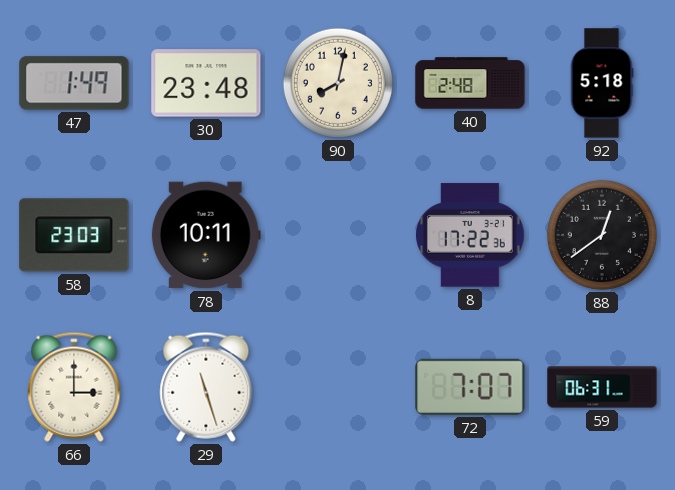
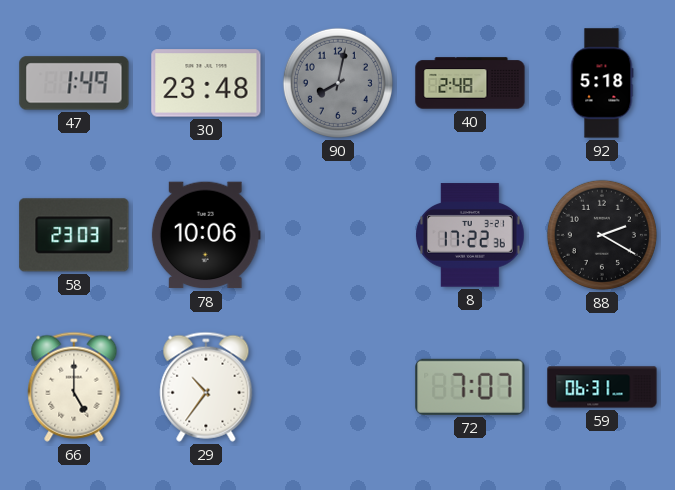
90 dial: cream -> grey
78: 10:11 -> 10:06
88: 12:39 -> 2:20
66: 3:00 -> 5:00
29: 11:27 -> 10:36
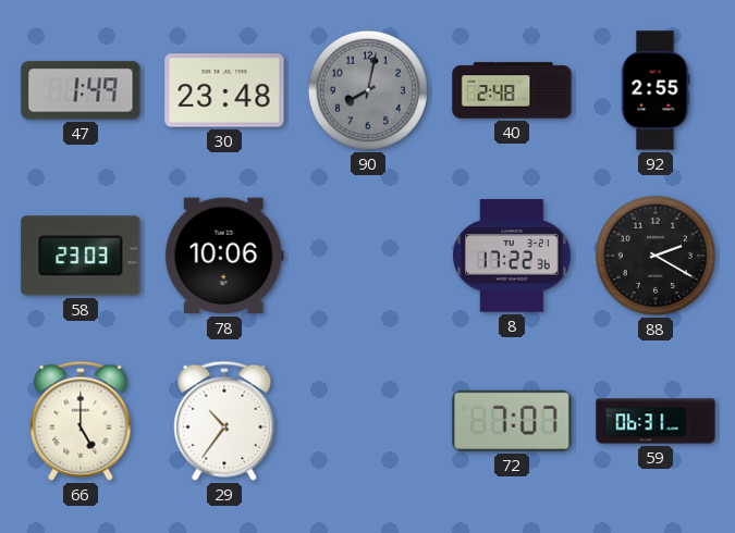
92: 5:18 -> 2:55
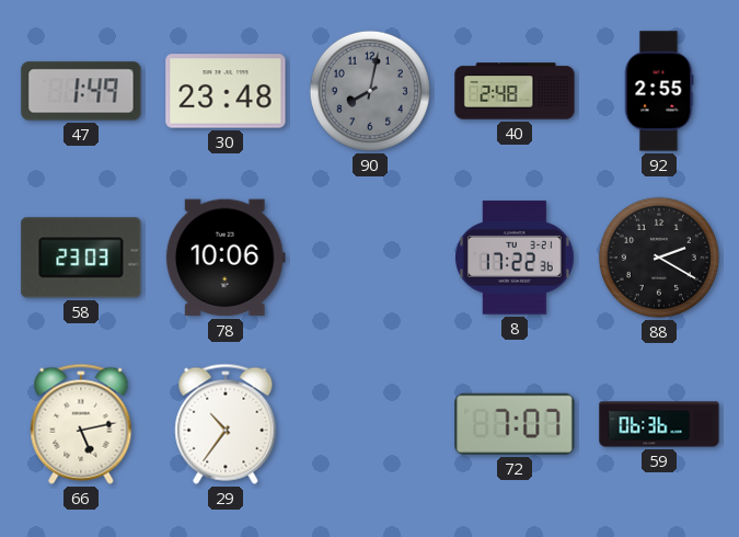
66: 5:00 -> 5:13
59: 06:31 -> 06:36
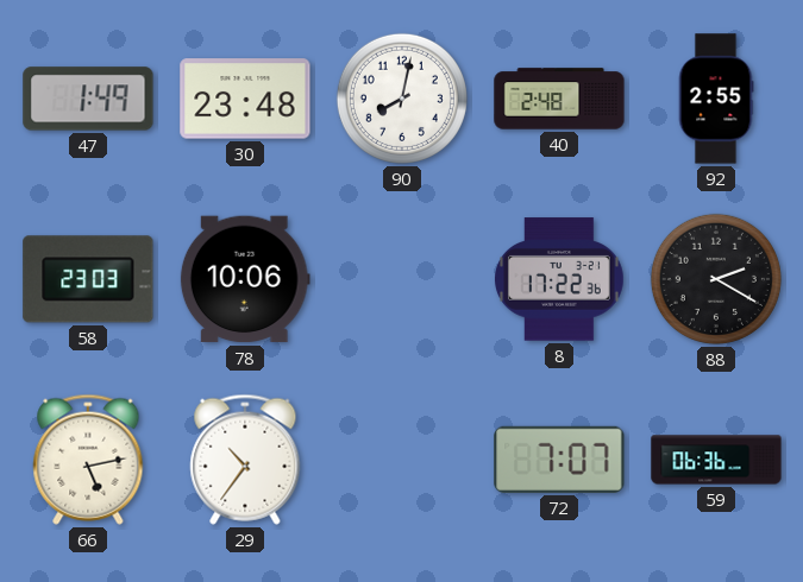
90 dial: grey -> white
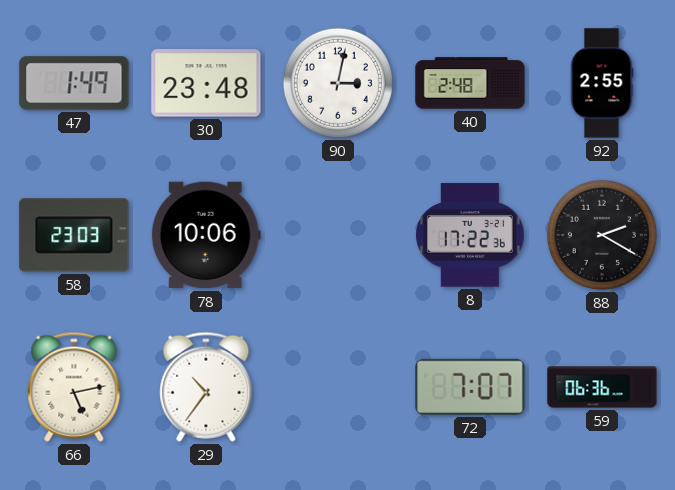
90: 8:02 -> 3:02
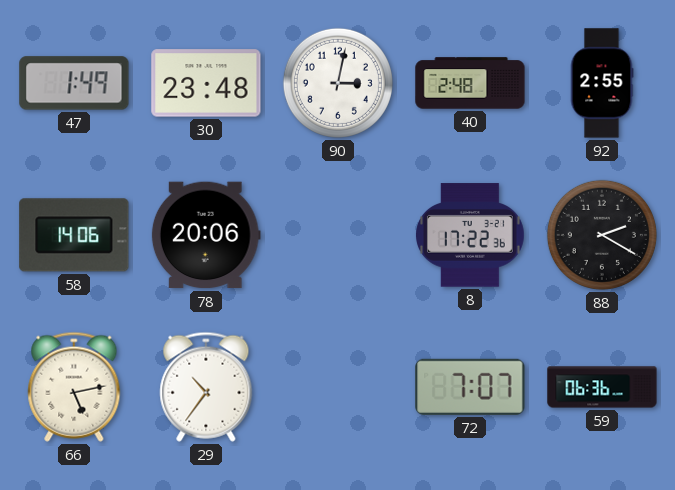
58: 23:03 -> 14:06
78: 10:06 -> 20:06
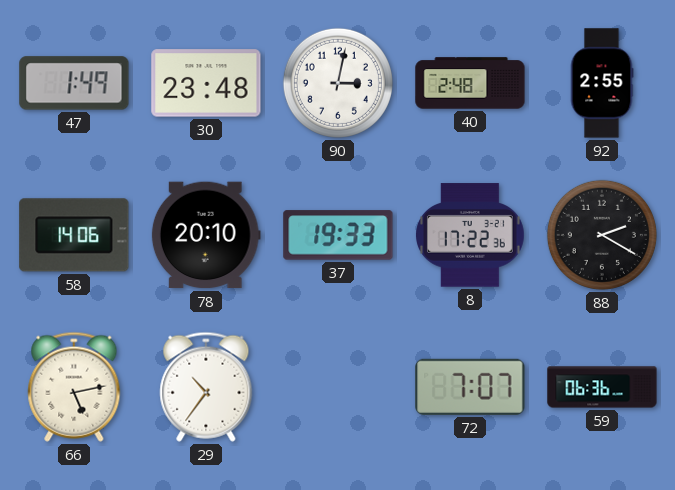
78: 20:06 -> 20:10
37: none -> 19:33
